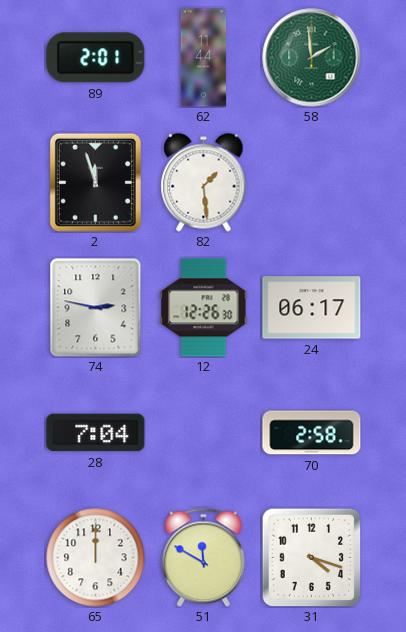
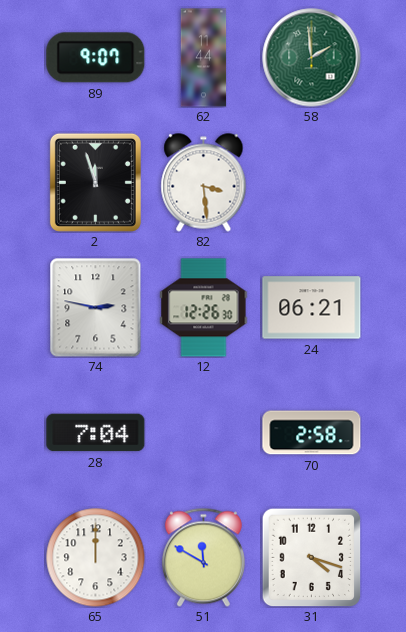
89: 2:01 -> 9:07
82: 1:29 -> 3:29
24: 06:17 -> 06:21
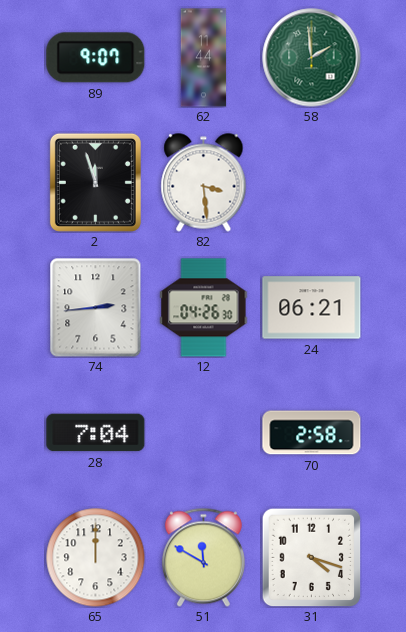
74: 2:47 -> 2:44
12: 12:26 -> 04:26
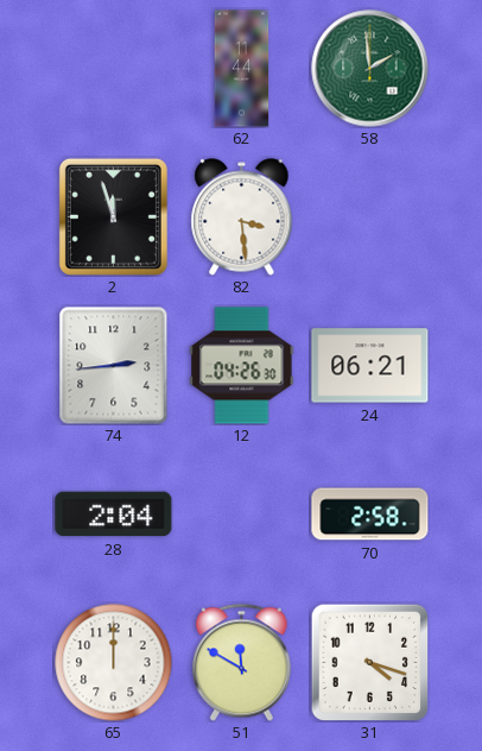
89: 9:07 -> none
28: 7:04 -> 2:04
